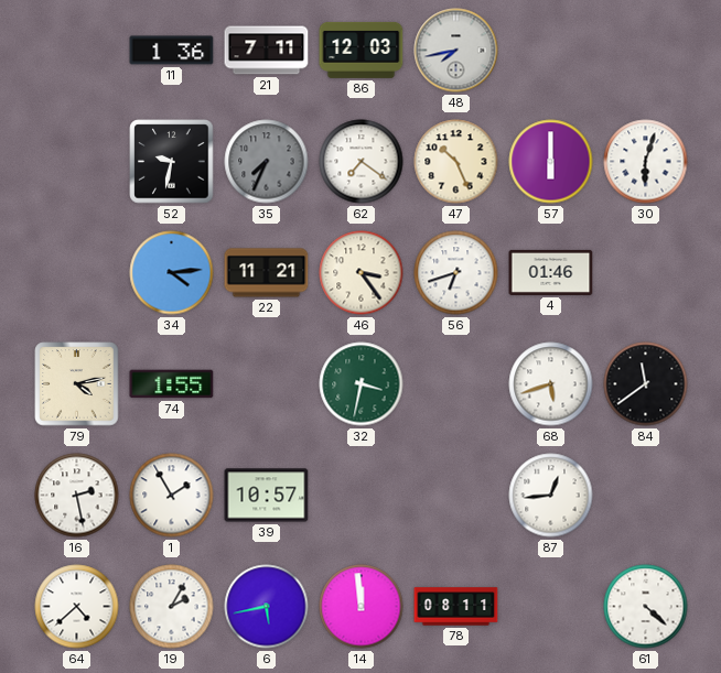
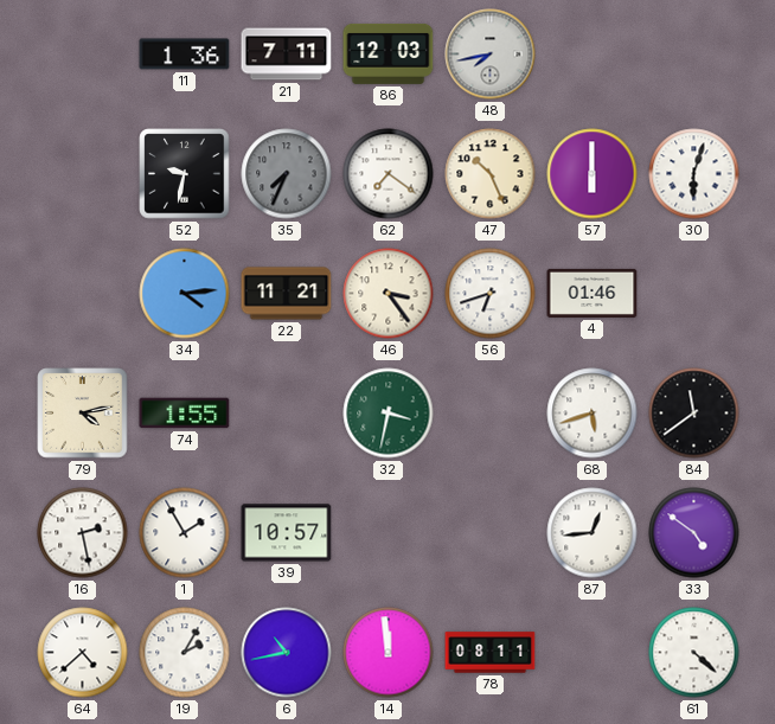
33: none -> 4:51
6: 5:43 -> 10:43
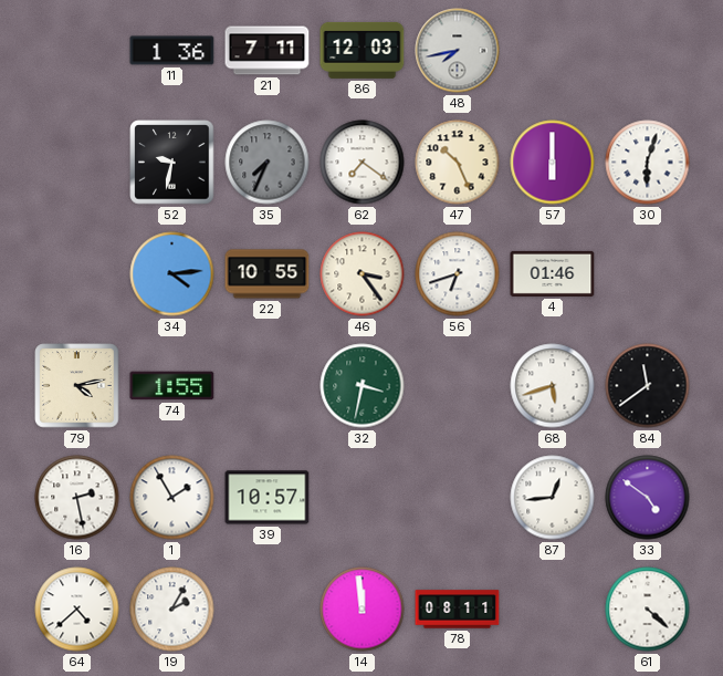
22: 11:21 -> 10:55
6: 10:43 -> none
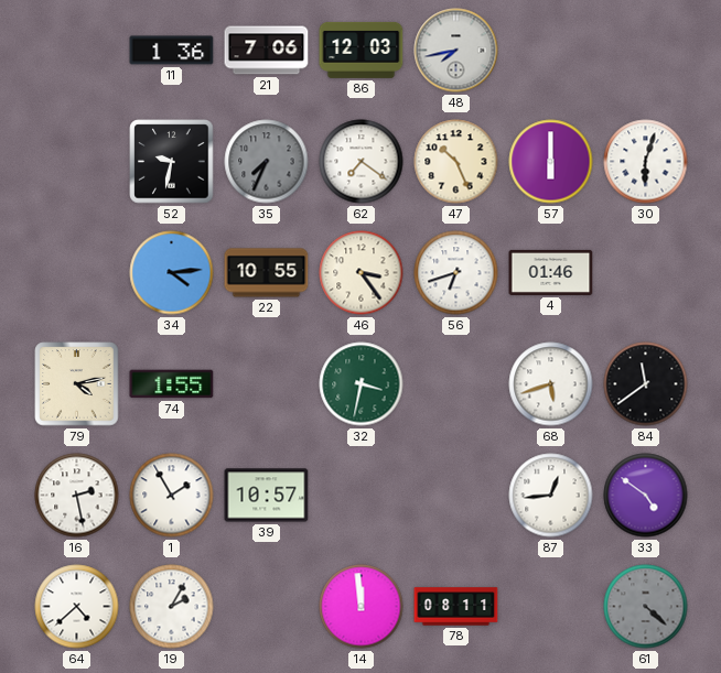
21: 7:11 -> 7:06
61 dial: white -> grey
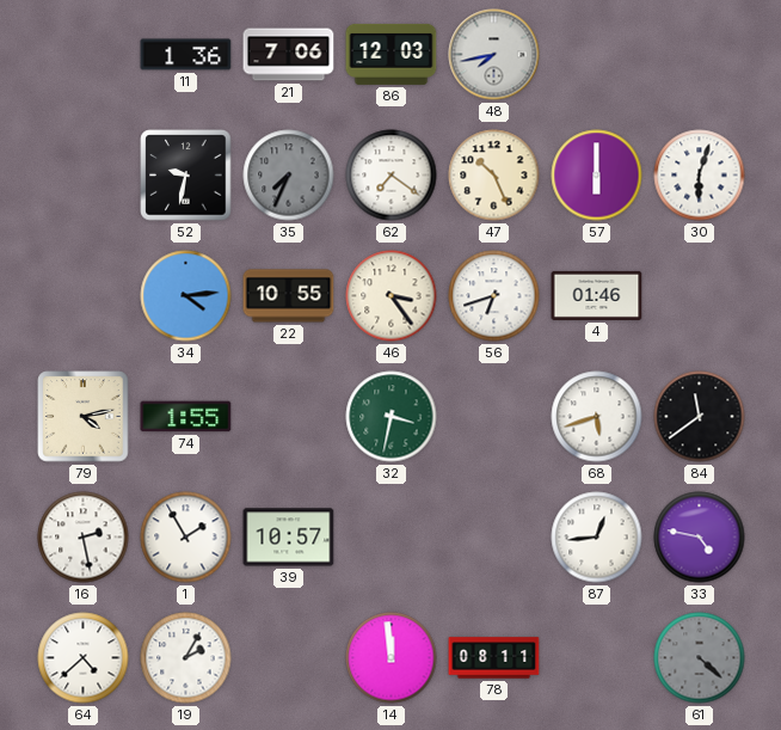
33: 4:51 -> 4:47
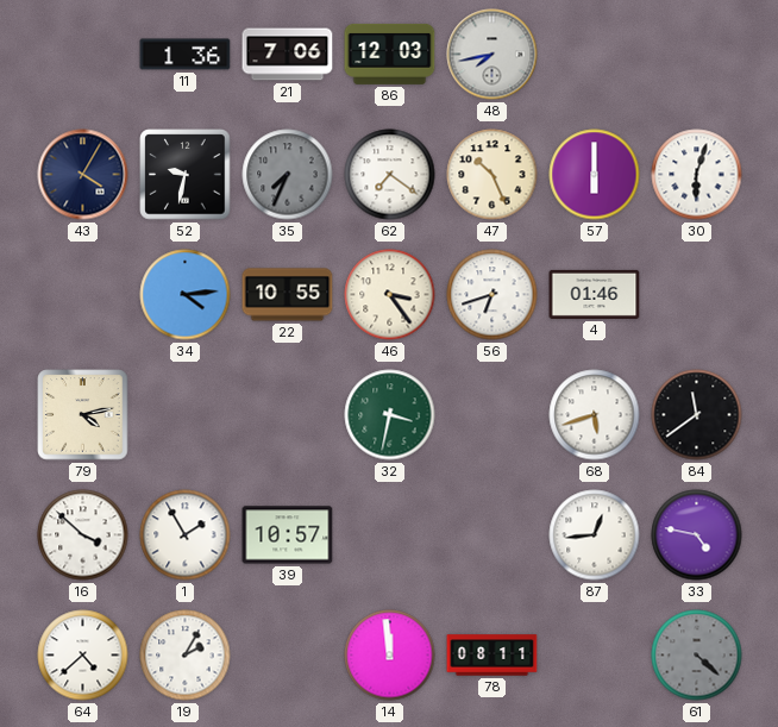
43: none -> 4:05
74: 1:55 -> none
16: 2:28 -> 3:52
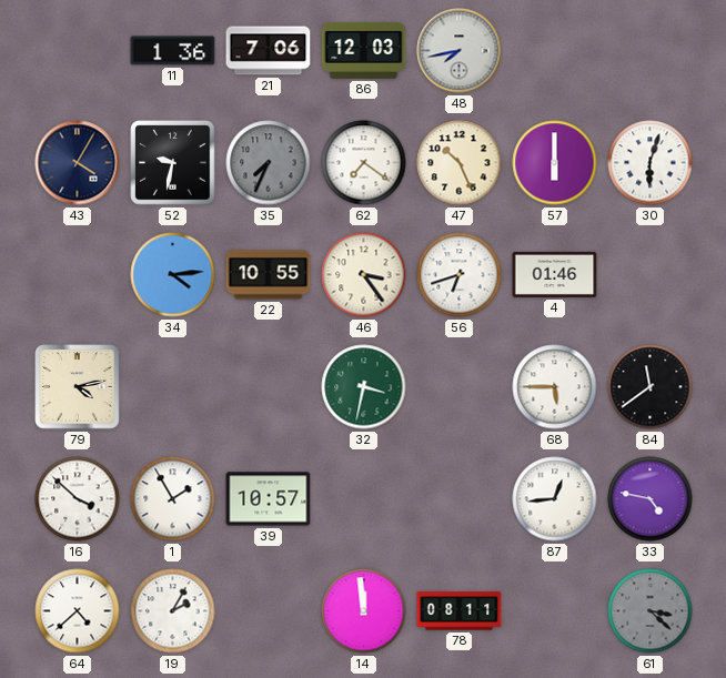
68: 5:42 -> 5:45
61: 4:22 -> 3:22
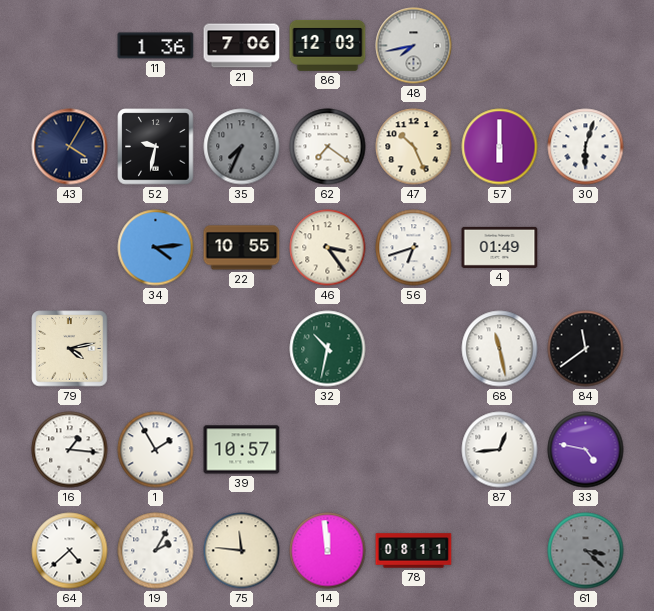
4: 01:46 -> 01:49
32: 3:32 -> 10:32
68: 5:45 -> 11:28
16: 3:52 -> 1:16
75: none -> 11:46
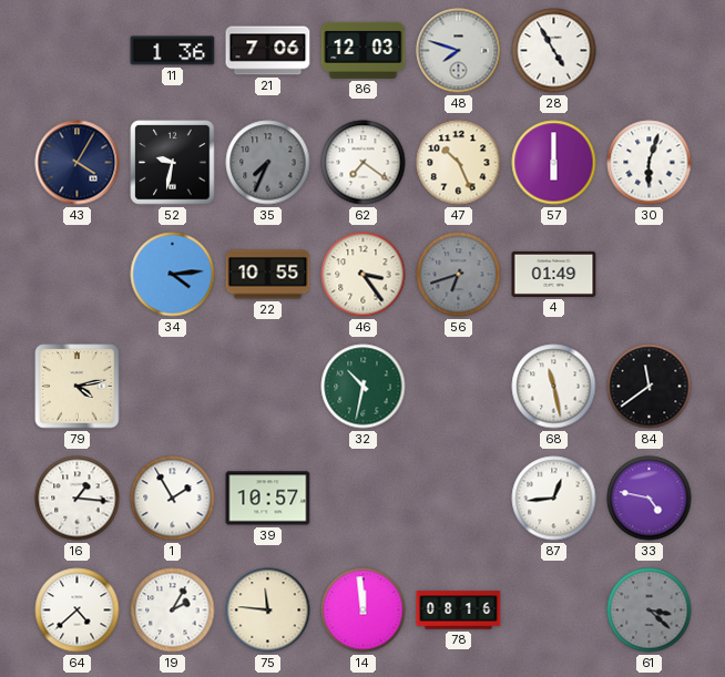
48: 7:43 -> 7:48
28: none -> 4:55
56 dial: white -> grey
78: 08:11 -> 08:16
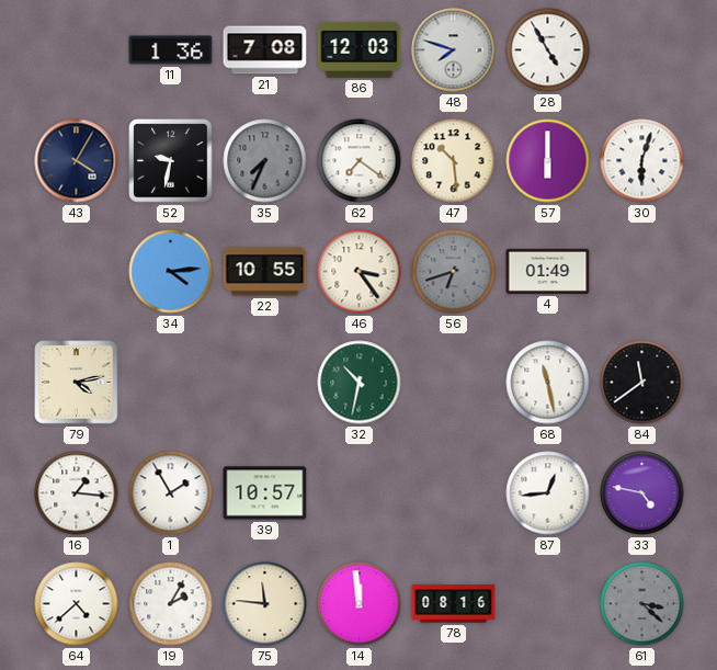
21: 7:06 -> 7:08
47: 10:26 -> 10:29
